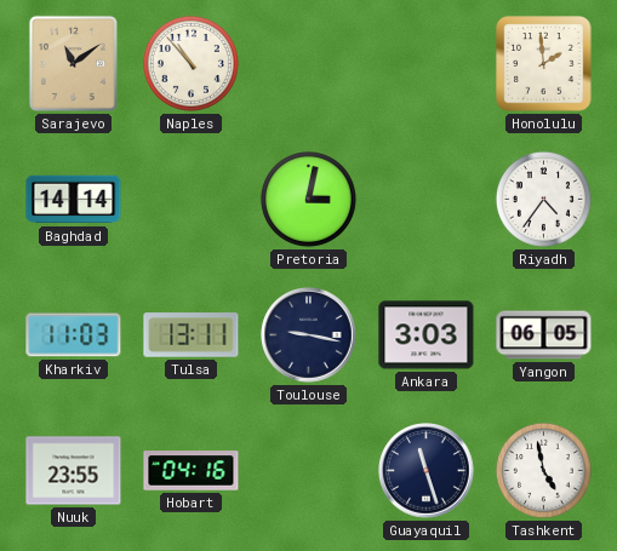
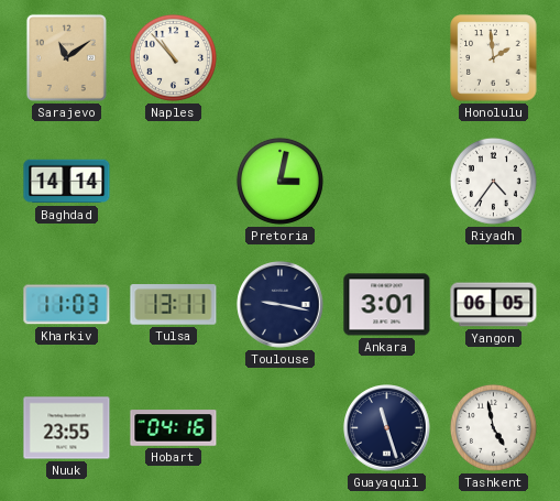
Ankara: 3:03 -> 3:01
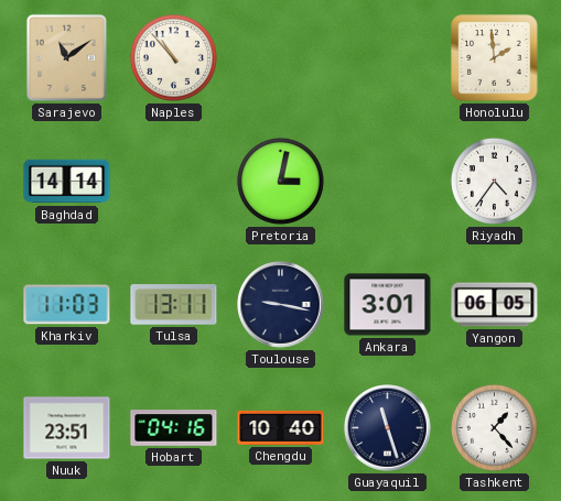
Nuuk: 23:55 -> 23:51
Chengdu: none -> 10:40
Tashkent: 4:58 -> 1:23
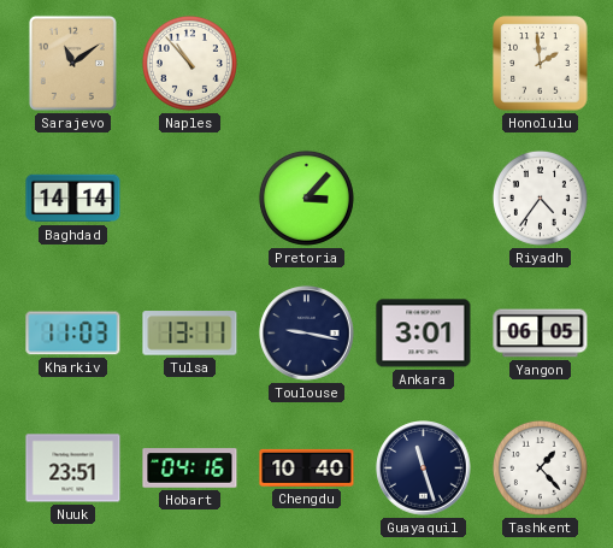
Pretoria: 3:02 -> 3:07
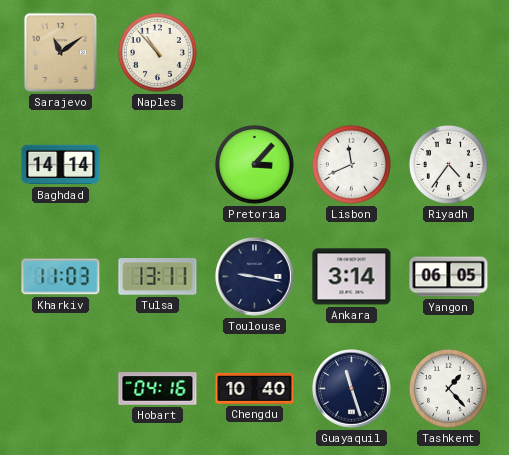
Honolulu: 1:59 -> none
Lisbon: none -> 11:41
Ankara: 3:01 -> 3:14
Nuuk: 23:51 -> none
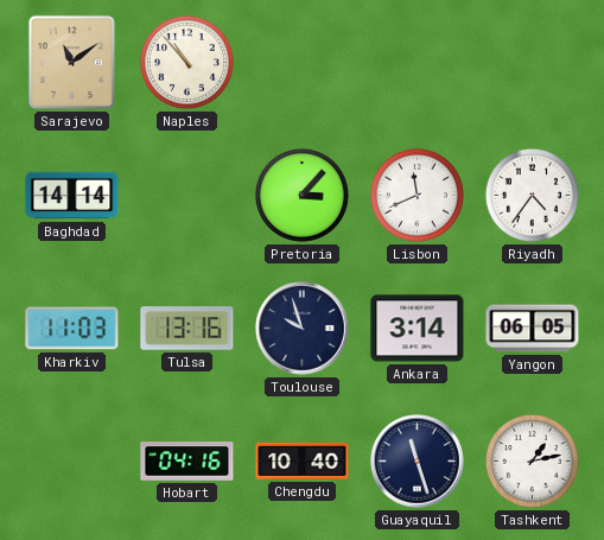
Tulsa: 13:11 -> 13:16
Toulouse: 9:17 -> 9:57
Tashkent: 1:23 -> 1:13
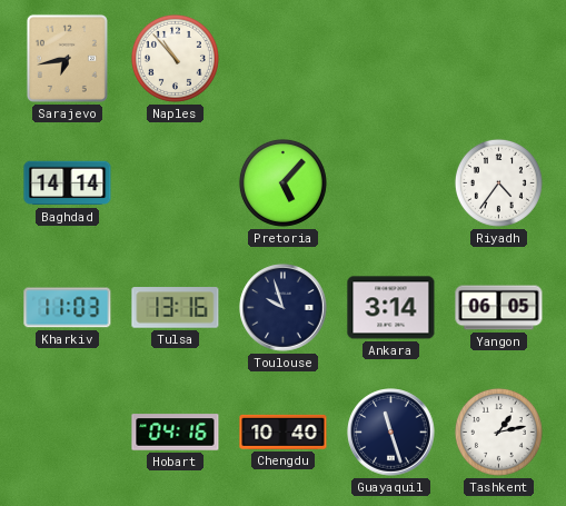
Sarajevo: 11:09 -> 6:43
Pretoria: 3:07 -> 5:07
Lisbon: 11:41 -> none
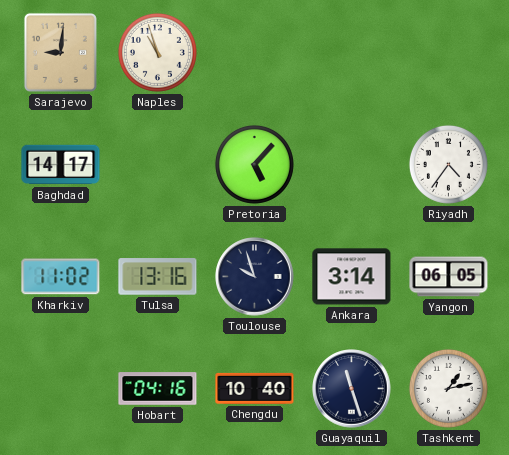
Sarajevo: 6:43 -> 9:01
Naples: 10:53 -> 10:57
Baghdad: 14:14 -> 14:17
Kharkiv: 11:03 -> 11:02
